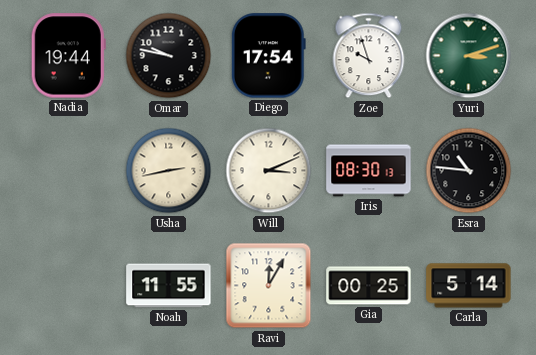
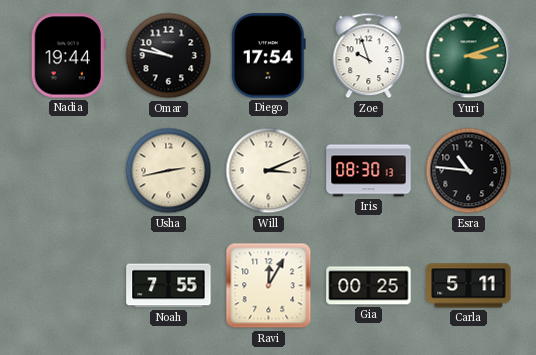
Noah: 11:55 -> 7:55
Carla: 5:14 -> 5:11
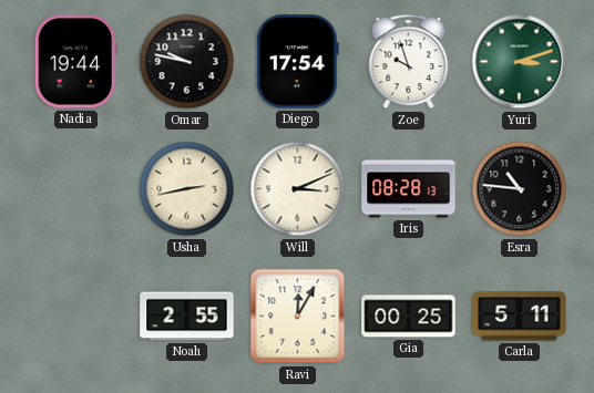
Iris: 08:30 -> 08:28
Noah: 7:55 -> 2:55
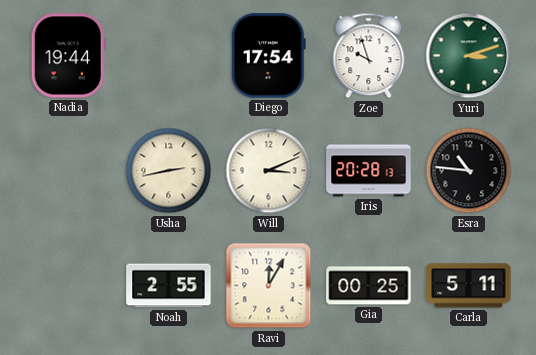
Omar: 9:47 -> none
Iris: 08:28 -> 20:28
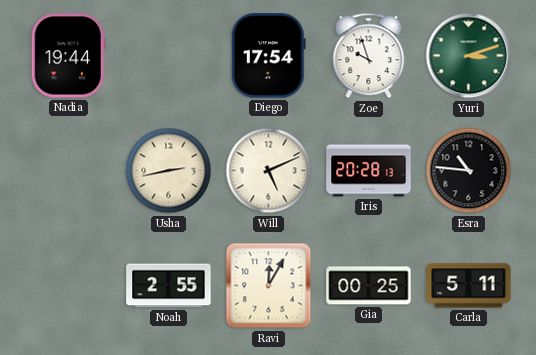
Will: 3:11 -> 5:11
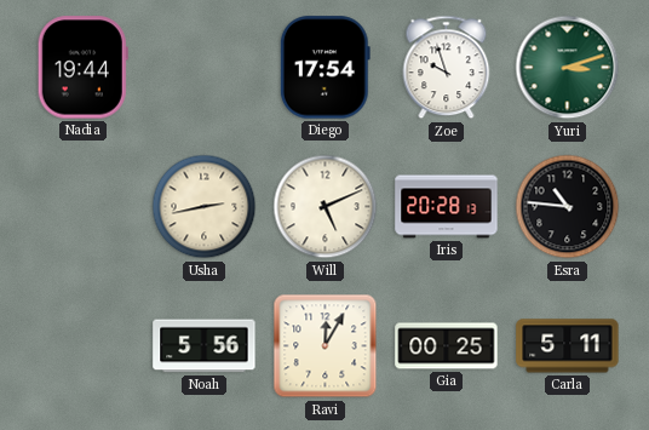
Noah: 2:55 -> 5:56
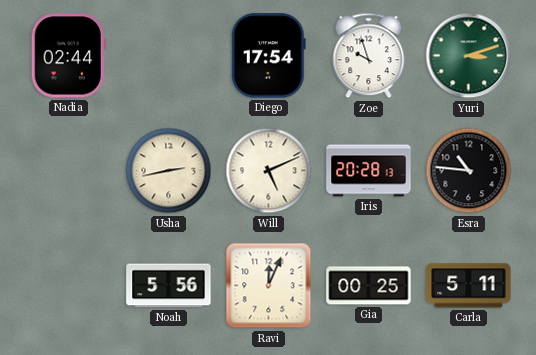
Nadia: 19:44 -> 02:44
Ravi: 12:05 -> 12:04
